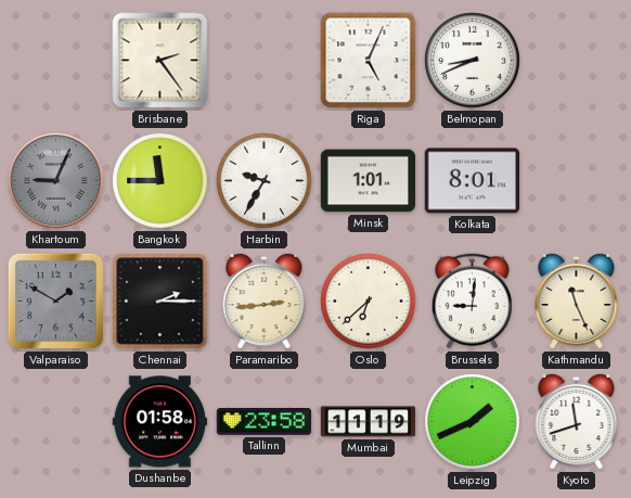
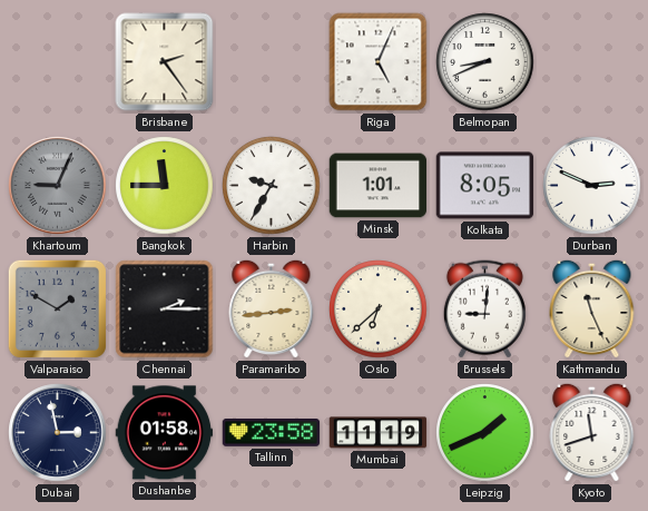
Kolkata: 8:01 -> 8:05
Durban: none -> 2:49
Dubai: none -> 2:58
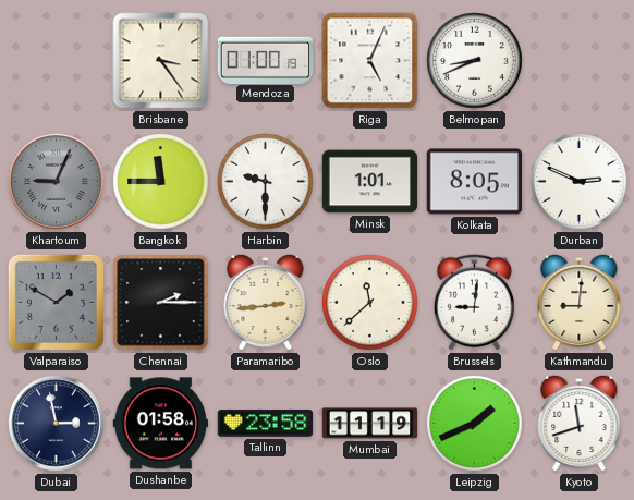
Brisbane: 2:24 -> 3:24
Mendoza: none -> 01:00
Harbin: 9:35 -> 9:30
Oslo: 6:38 -> 11:38
Kathmandu: 11:26 -> 9:01
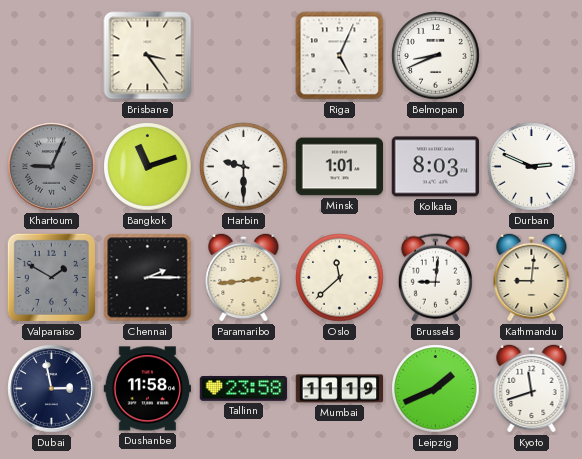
Mendoza: 01:00 -> none
Bangkok: 11:45 -> 11:12
Kolkata: 8:05 -> 8:03
Dushanbe: 01:58 -> 11:58
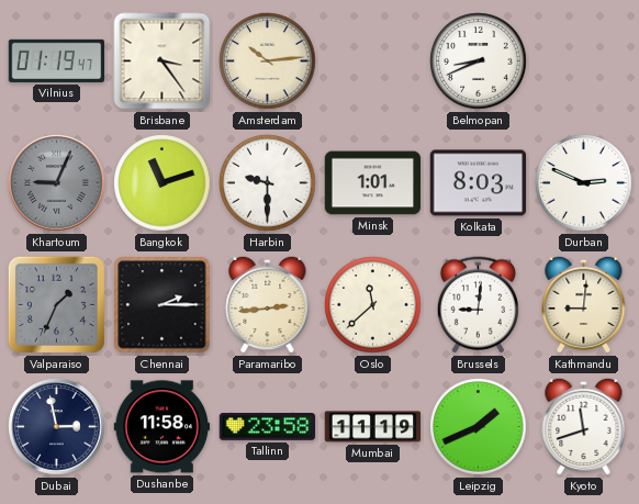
Vilnius: none -> 01:19
Amsterdam: none -> 10:14
Riga: 5:04 -> none
Valparaiso: 1:50 -> 1:34
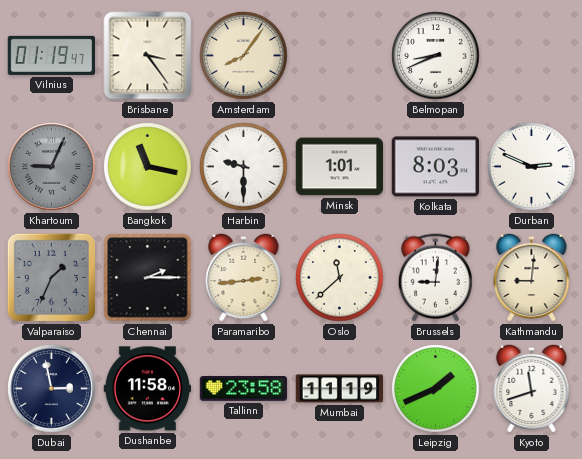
Amsterdam: 10:14 -> 8:06
Bangkok: 11:12 -> 11:17
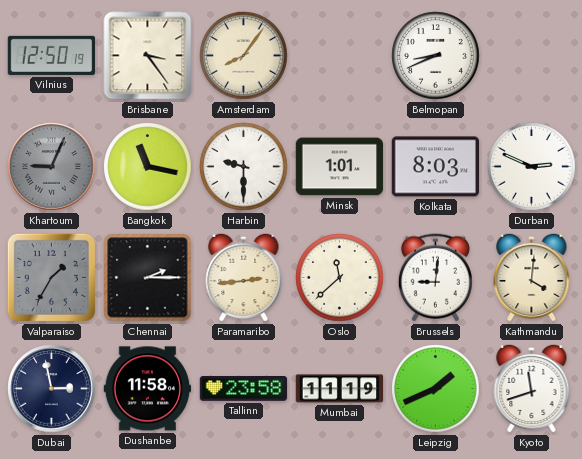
Vilnius: 01:19 -> 12:50
Valparaiso: 1:34 -> 1:35
Kathmandu: 9:01 -> 4:01
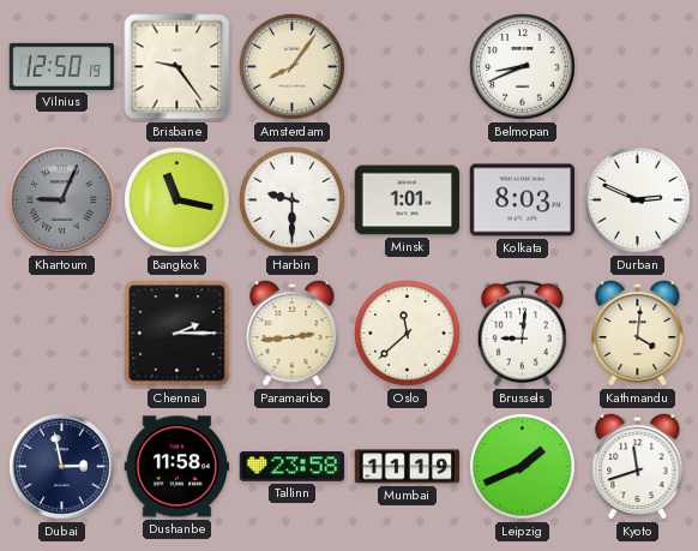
Brisbane: 3:24 -> 9:24
Valparaiso: 1:35 -> none
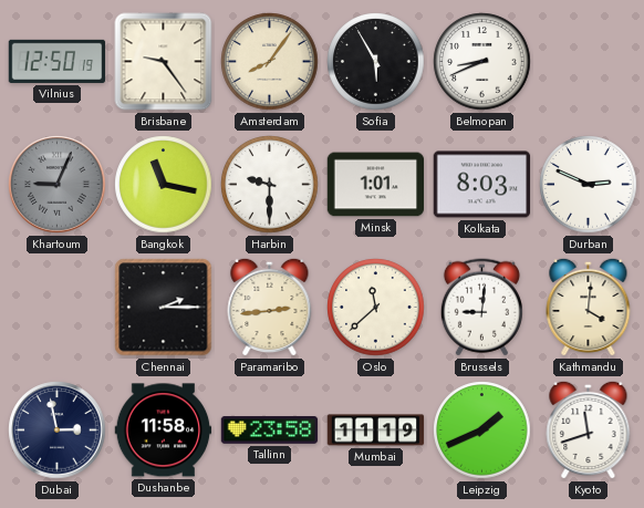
Sofia: none -> 5:55
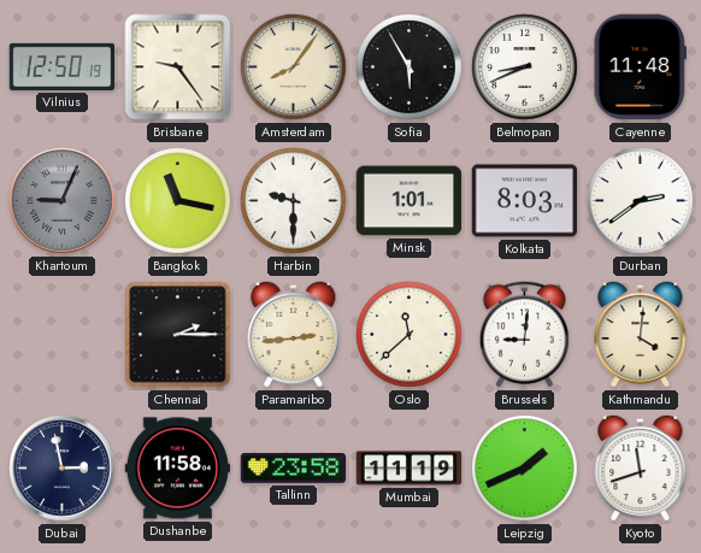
Cayenne: none -> 11:48
Durban: 2:49 -> 2:39
